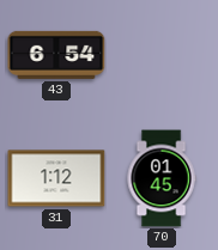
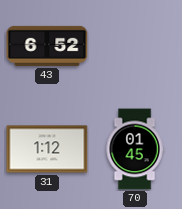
43: 6:54 -> 6:52
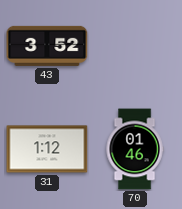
43: 6:52 -> 3:52
70: 01:45 -> 01:46
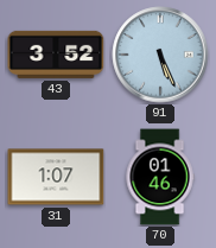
91: none -> 5:26
31: 1:12 -> 1:07
